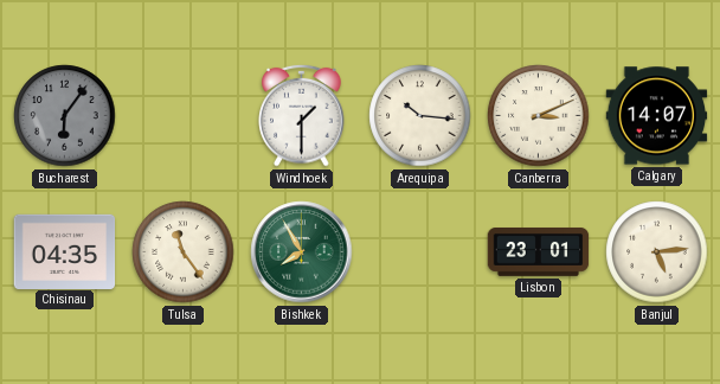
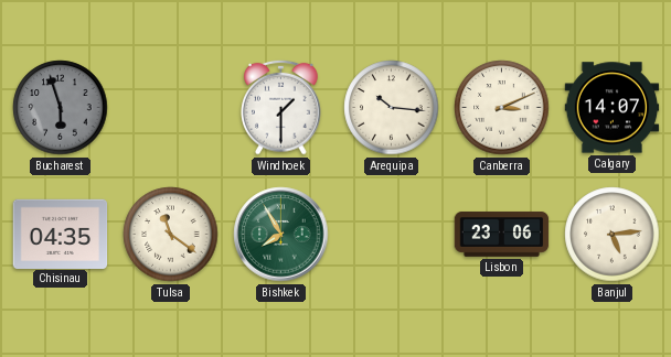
Bucharest: 6:06 -> 5:57
Tulsa: 11:24 -> 11:21
Lisbon: 23:01 -> 23:06
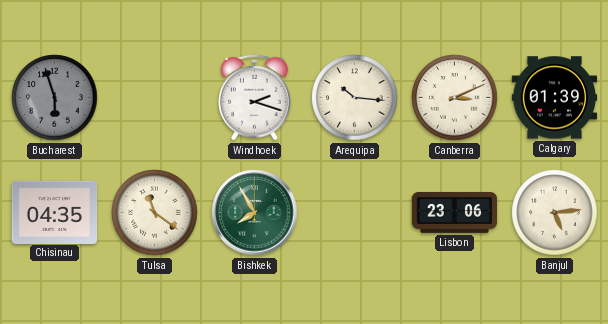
Windhoek: 1:30 -> 2:18
Calgary: 14:07 -> 01:39
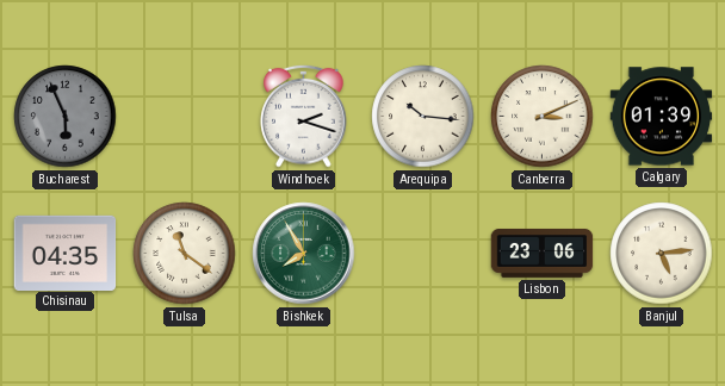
Bucharest: 5:57 -> 5:56
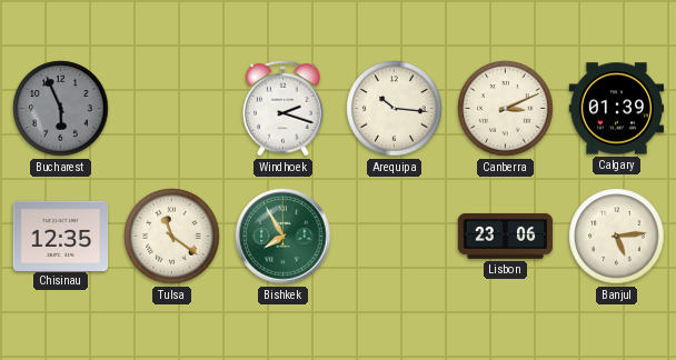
Chisinau: 04:35 -> 12:35
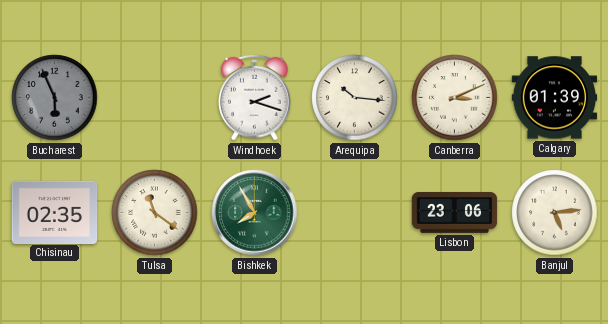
Chisinau: 12:35 -> 02:35
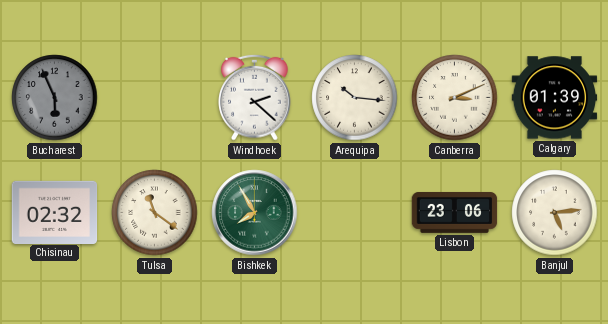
Windhoek: 2:18 -> 2:22
Chisinau: 02:35 -> 02:32
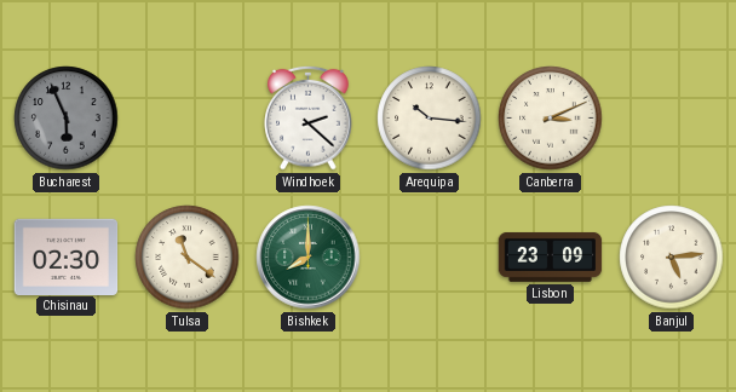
Calgary: 01:39 -> none
Chisinau: 02:32 -> 02:30
Bishkek: 7:55 -> 8:00
Lisbon: 23:06 -> 23:09
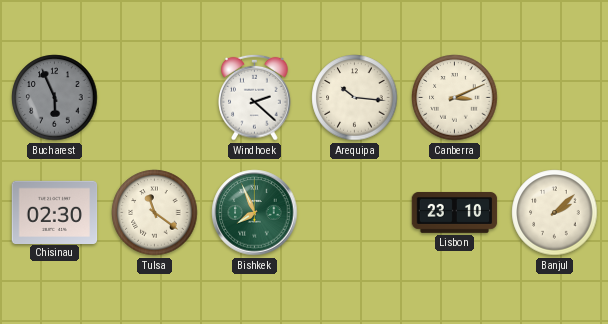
Bishkek: 8:00 -> 7:56
Lisbon: 23:09 -> 23:10
Banjul: 5:14 -> 2:08
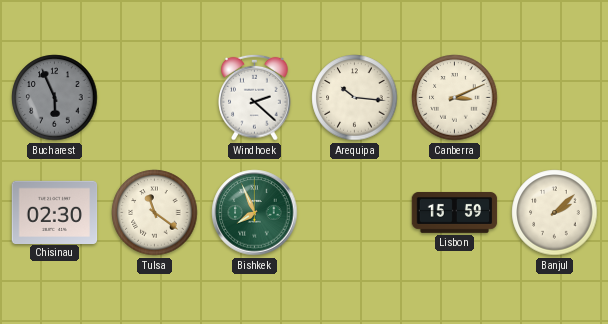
Lisbon: 23:10 -> 15:59
